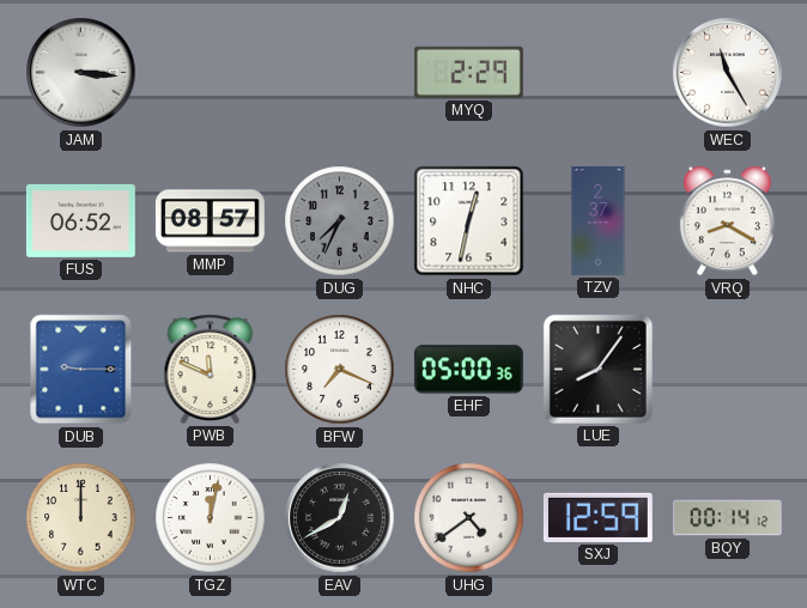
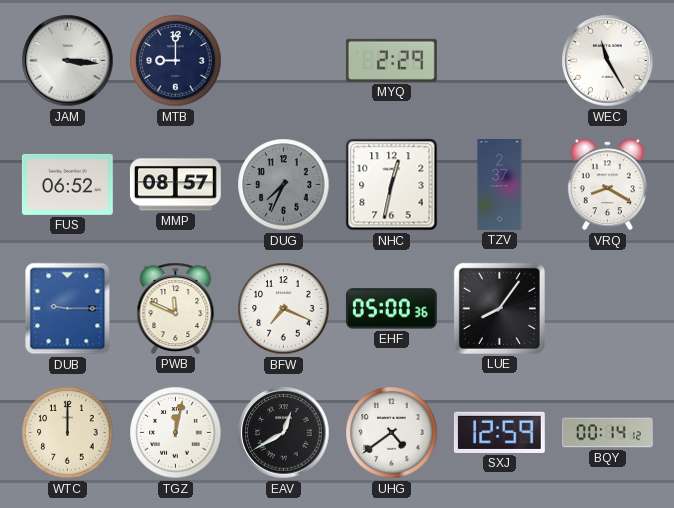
MTB: none -> 9:00
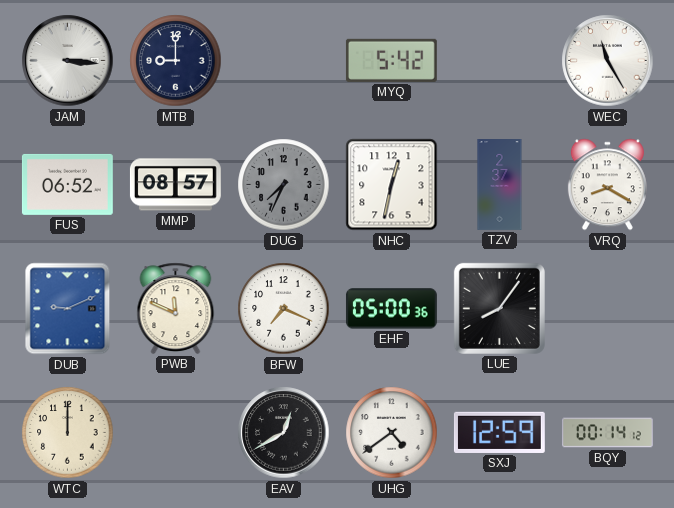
MYQ: 2:29 -> 5:42
DUB: 9:15 -> 9:11
TGZ: 12:02 -> none
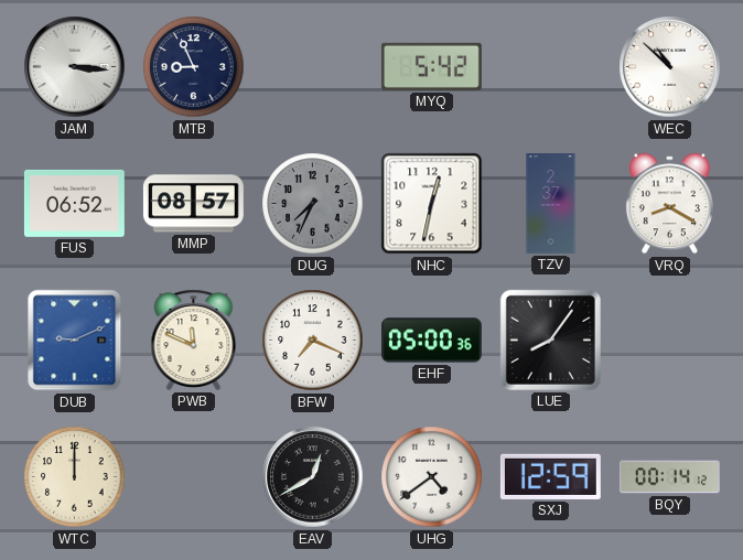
MTB: 9:00 -> 8:56
WEC: 11:25 -> 10:52
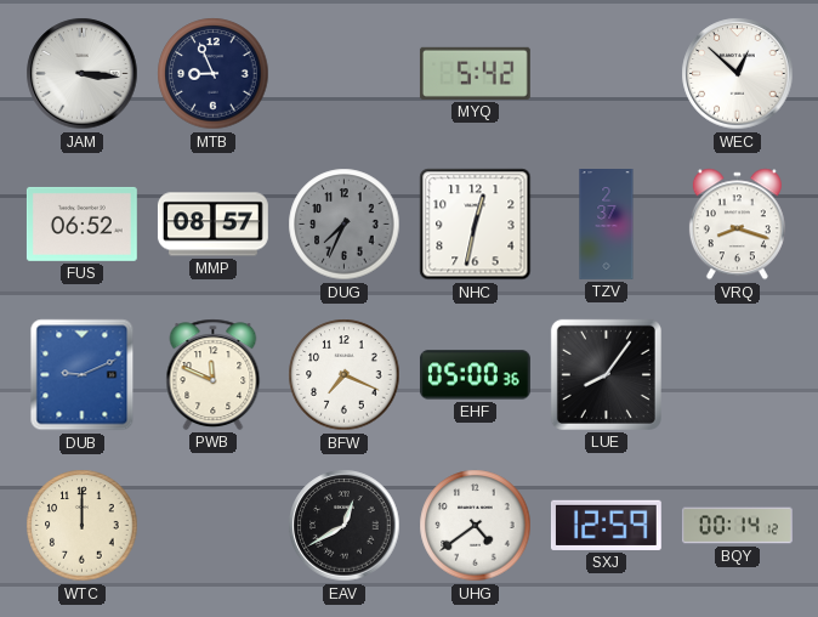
WEC: 10:52 -> 12:52
VRQ: 8:20 -> 8:18
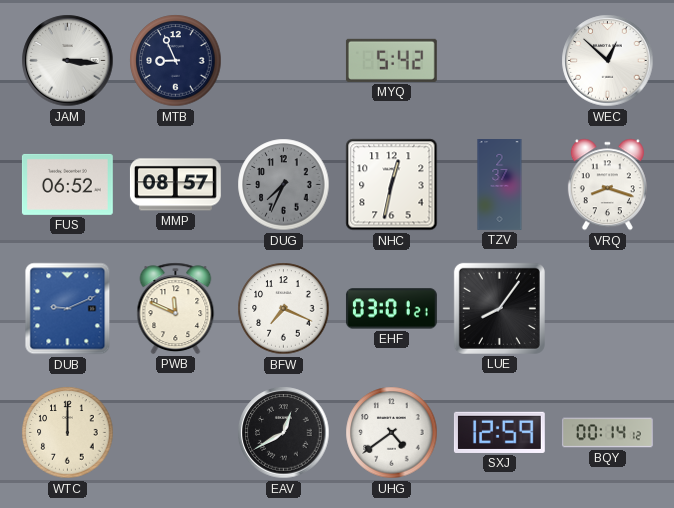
EHF: 05:00 -> 03:01
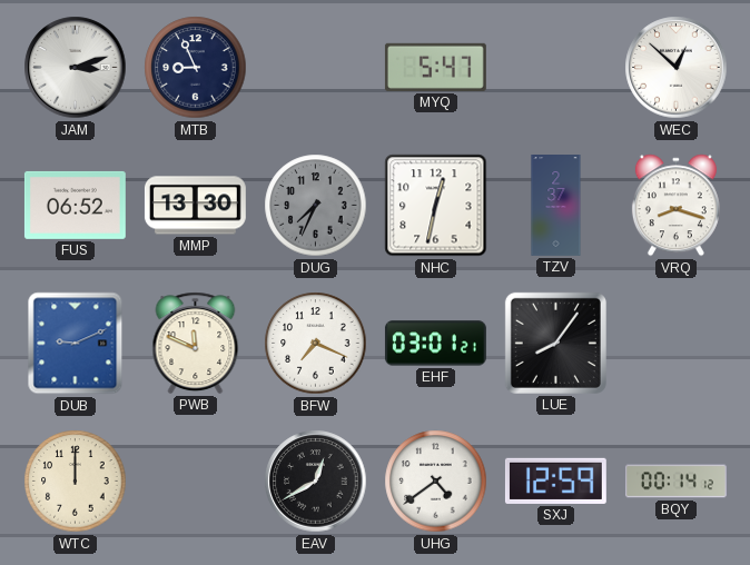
JAM: 3:16 -> 3:12
MYQ: 5:42 -> 5:47
MMP: 08:57 -> 13:30
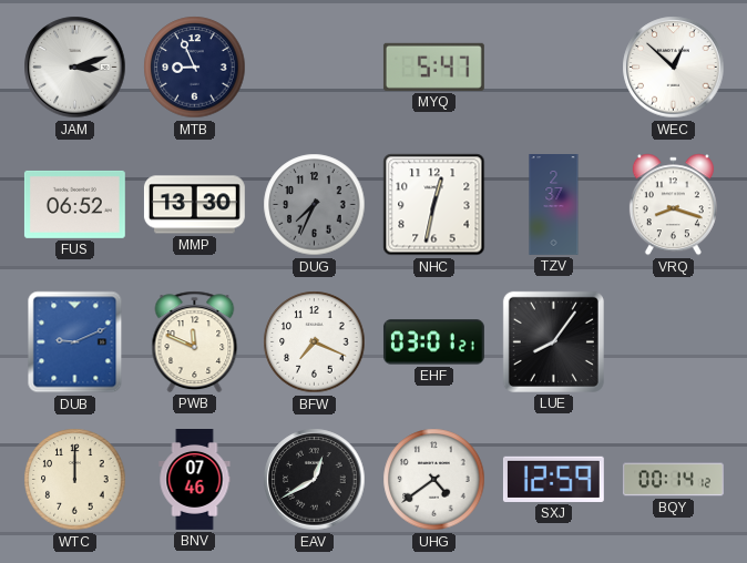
BNV: none -> 07:46
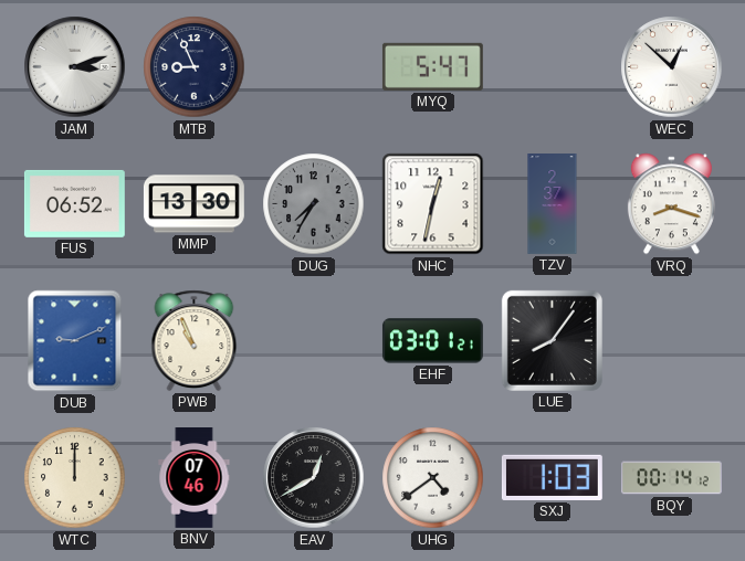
DUG: 7:34 -> 7:35
PWB: 11:49 -> 10:56
BFW: 7:19 -> none
SXJ: 12:59 -> 1:03
